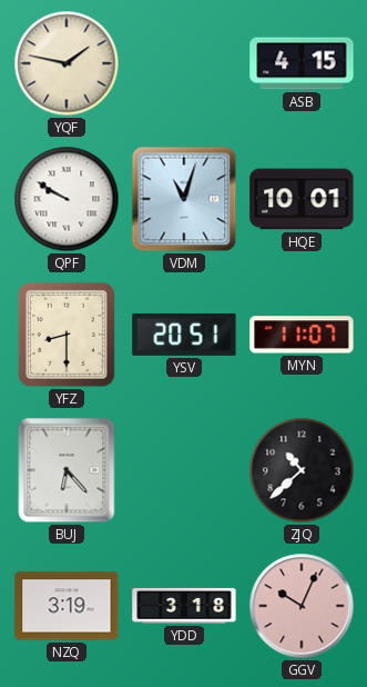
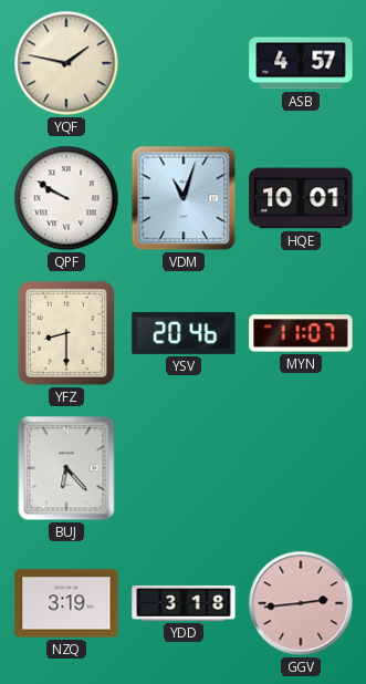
ASB: 4:15 -> 4:57
YSV: 20:51 -> 20:46
ZJQ: 10:38 -> none
GGV: 10:04 -> 2:44
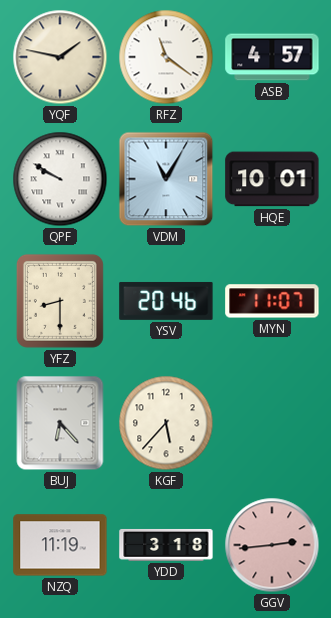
RFZ: none -> 11:21
VDM: 11:03 -> 11:05
KGF: none -> 5:37
NZQ: 3:19 -> 11:19
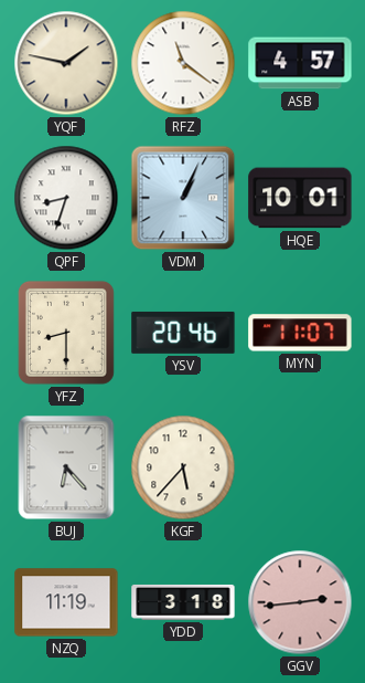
QPF: 9:50 -> 8:33
VDM: 11:05 -> 1:04
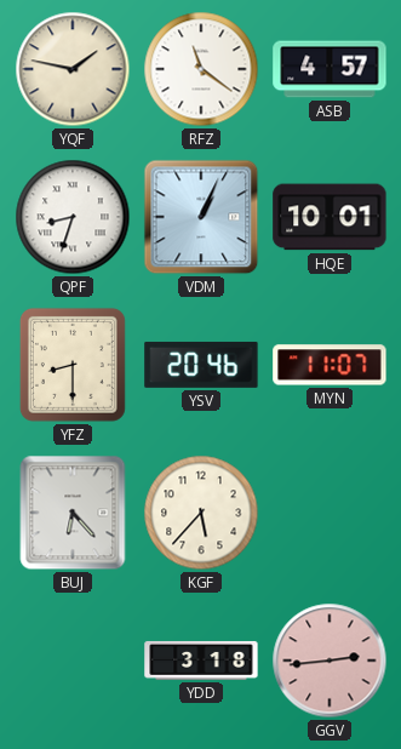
NZQ: 11:19 -> none
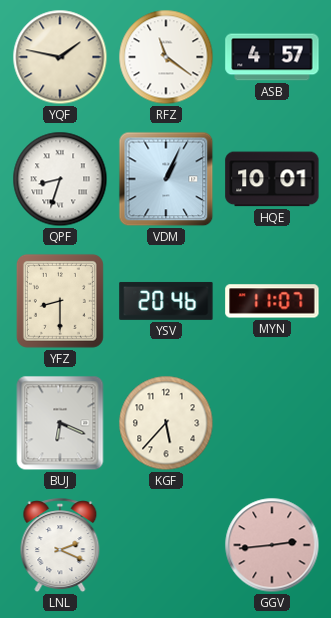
BUJ: 6:23 -> 6:19
LNL: none -> 2:19
YDD: 3:18 -> none
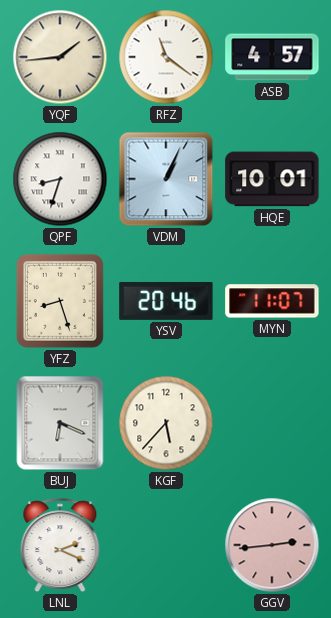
YQF: 1:47 -> 1:44
YFZ: 8:30 -> 8:27
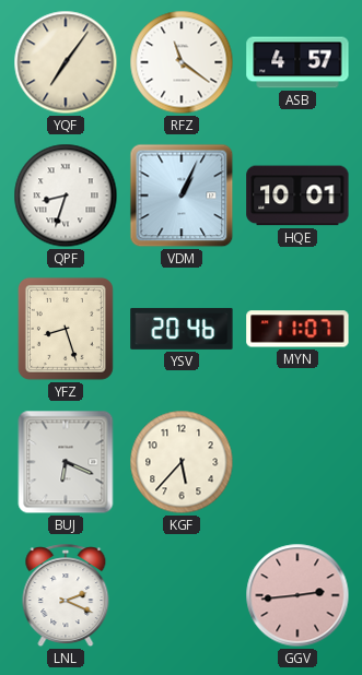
YQF: 1:44 -> 7:06
